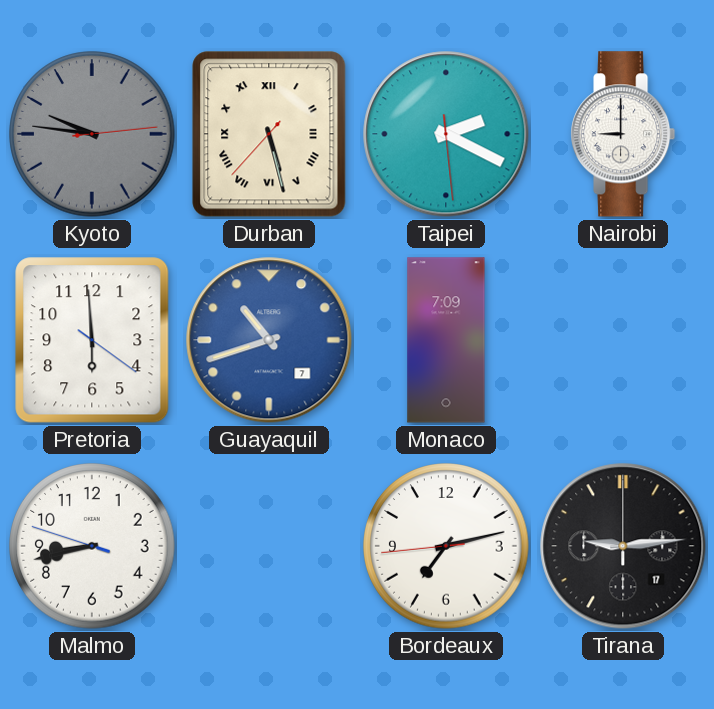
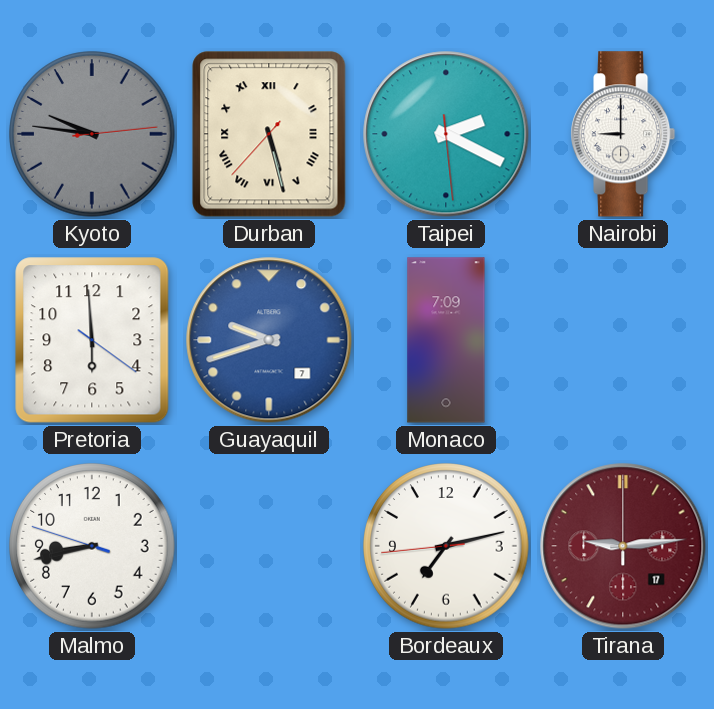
Guayaquil: 10:42 -> 9:42
Tirana dial: black -> burgundy
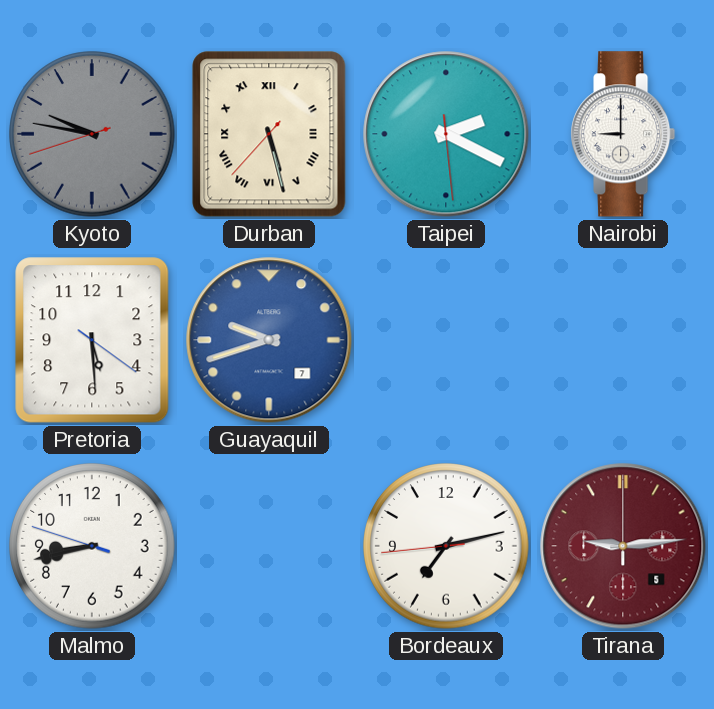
Kyoto: 9:46:14 -> 9:46:42
Pretoria: 5:59 -> 5:29
Monaco: 7:09 -> none
Tirana date: 17 -> 5
